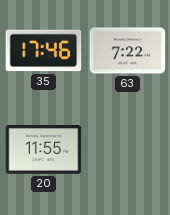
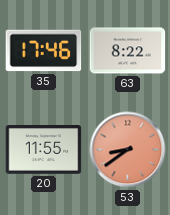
63: 7:22 -> 8:22
53: none -> 8:39
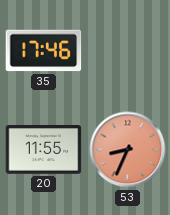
63: 8:22 -> none
53: 8:39 -> 8:34
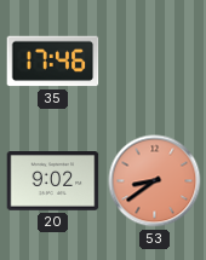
20: 11:55 -> 9:02
53: 8:34 -> 8:39
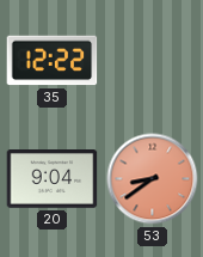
35: 17:46 -> 12:22
20: 9:02 -> 9:04
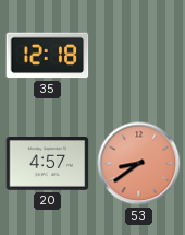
35: 12:22 -> 12:18
20: 9:04 -> 4:57
